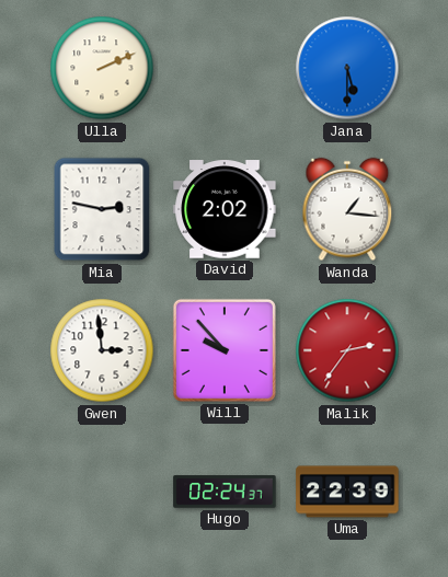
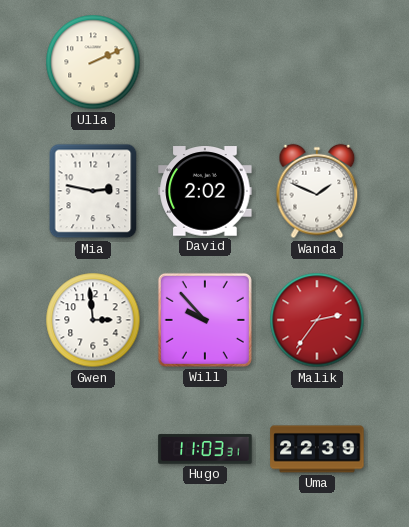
Jana: 5:30 -> none
Wanda: 1:16 -> 1:49
Hugo: 02:24 -> 11:03
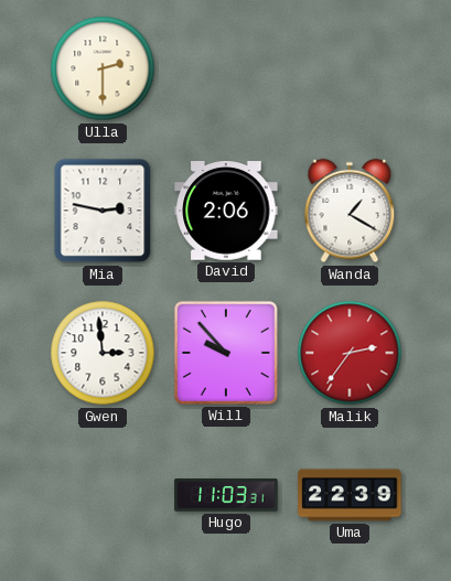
Ulla: 2:11 -> 2:30
David: 2:02 -> 2:06
Wanda: 1:49 -> 1:20
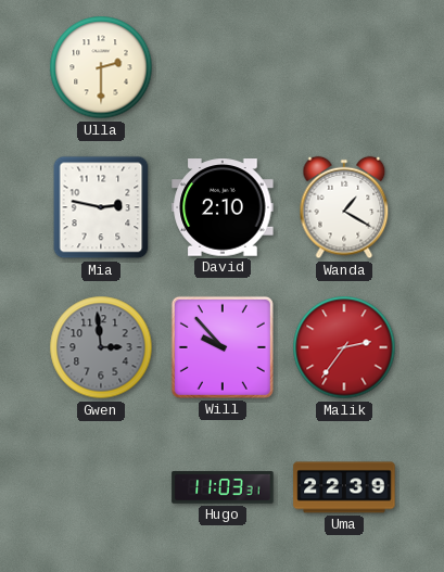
David: 2:06 -> 2:10
Gwen dial: white -> grey
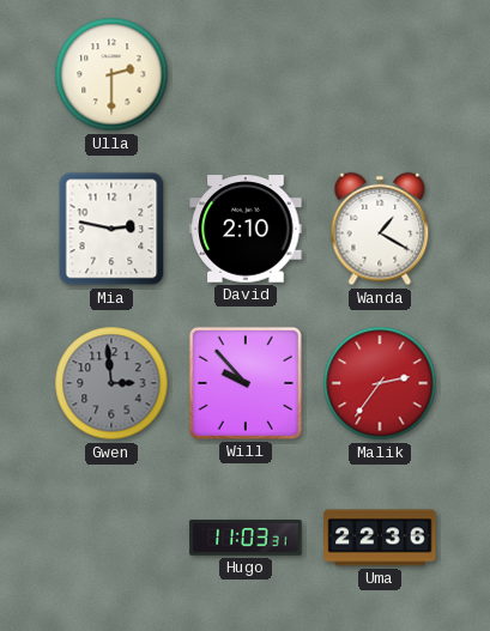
Uma: 22:39 -> 22:36
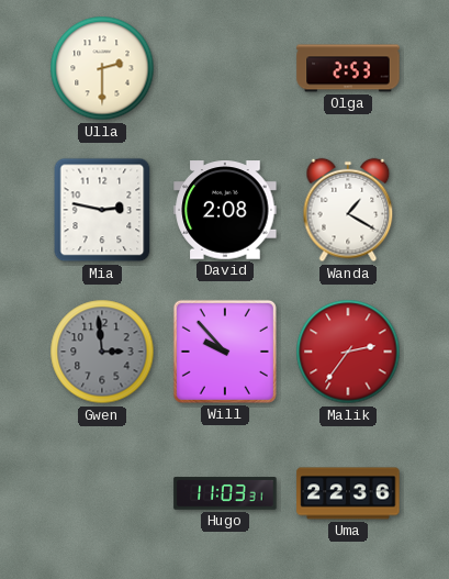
Olga: none -> 2:53
David: 2:10 -> 2:08
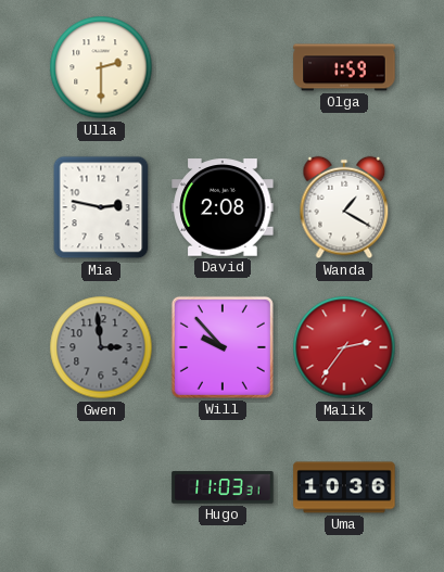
Olga: 2:53 -> 1:59
Uma: 22:36 -> 10:36
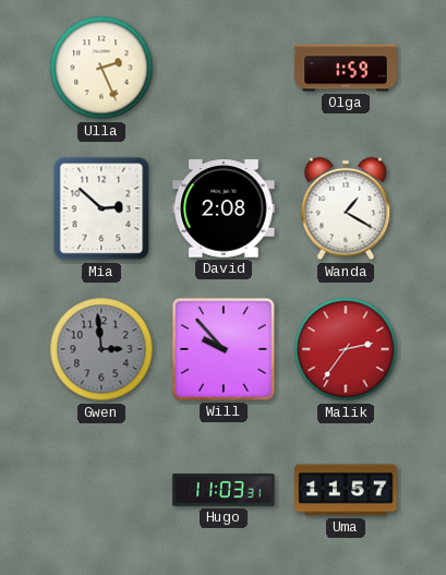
Ulla: 2:30 -> 2:26
Mia: 2:47 -> 2:52
Uma: 10:36 -> 11:57
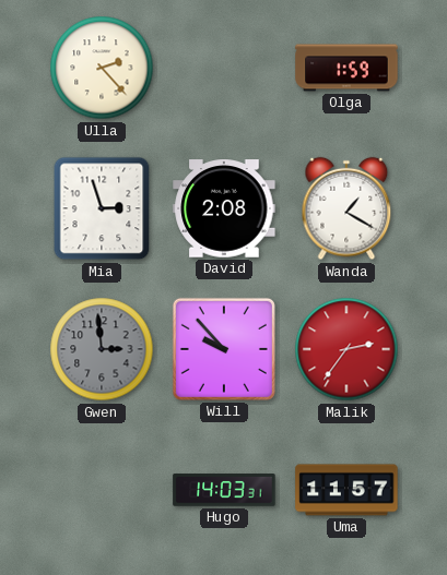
Ulla: 2:26 -> 2:23
Mia: 2:52 -> 2:57
Hugo: 11:03 -> 14:03
